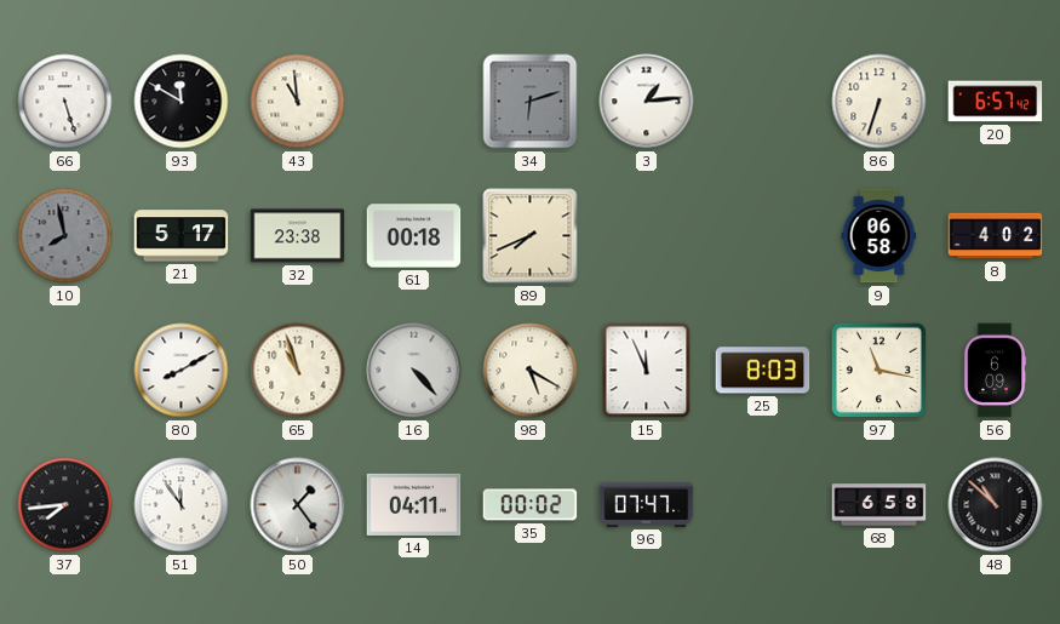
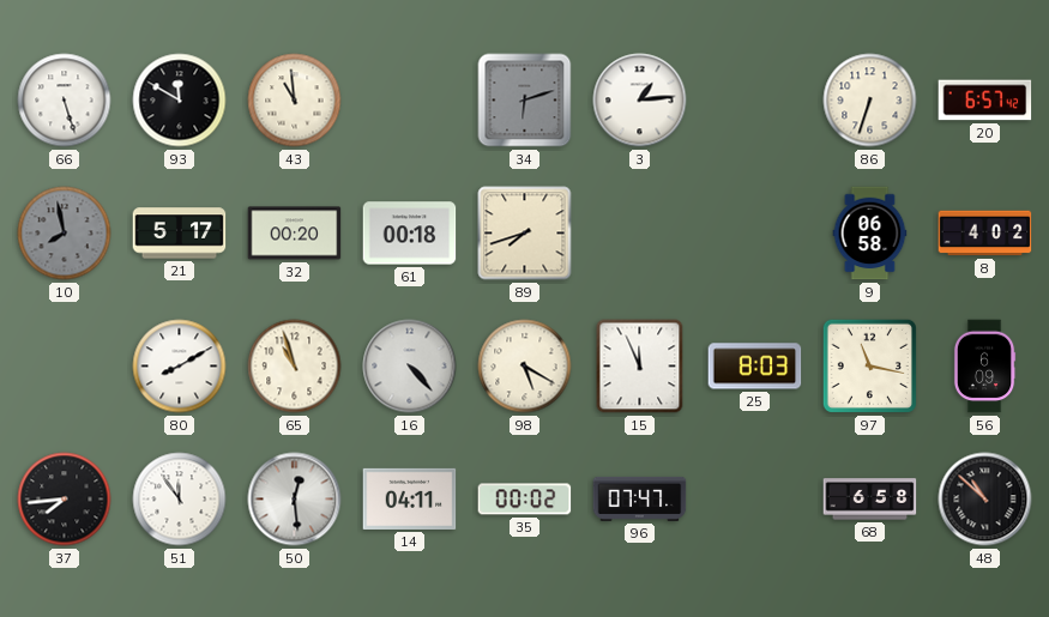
32: 23:38 -> 00:20
89: 7:41 -> 7:42
50: 1:24 -> 12:29
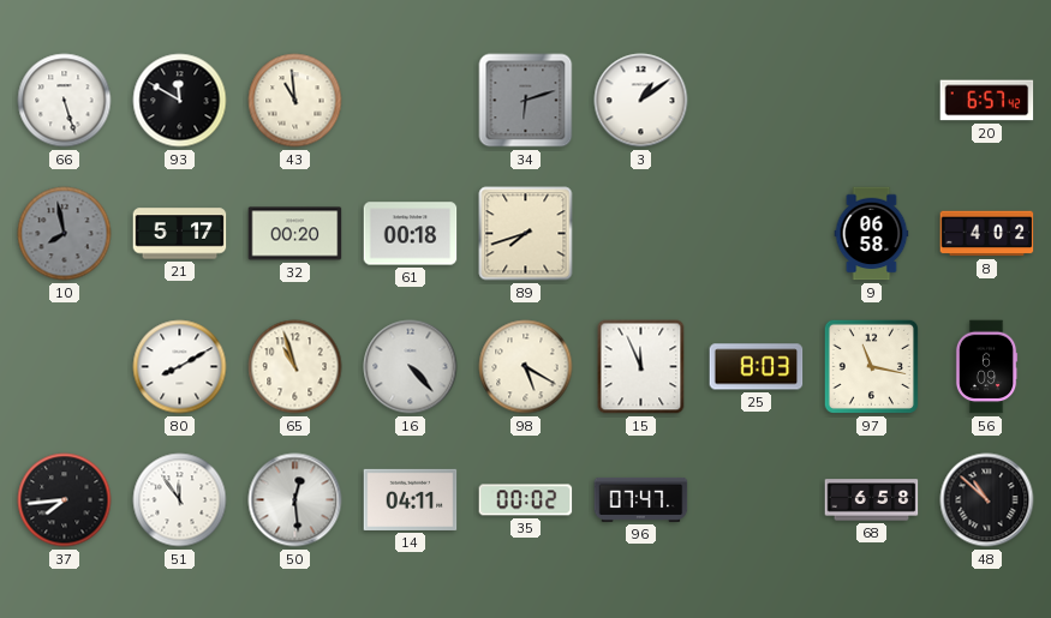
3: 1:14 -> 1:09
86: 6:33 -> none
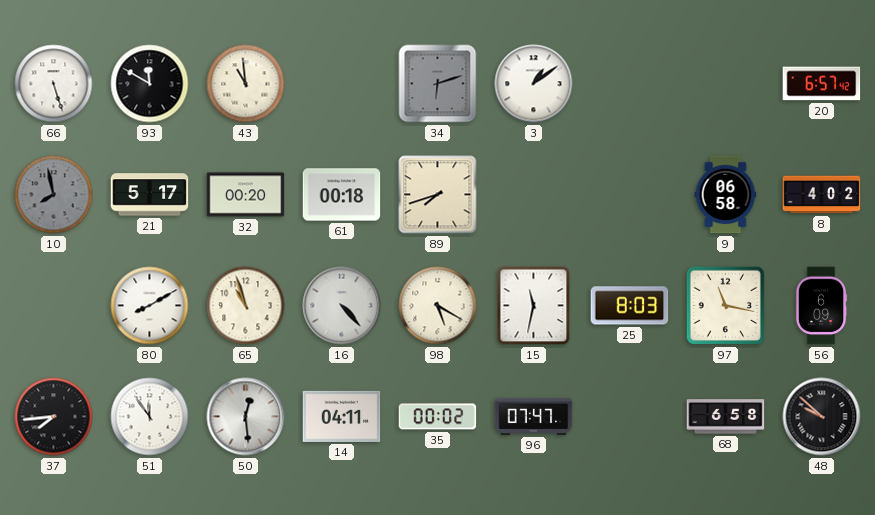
15: 11:56 -> 11:32
48: 10:52 -> 9:52
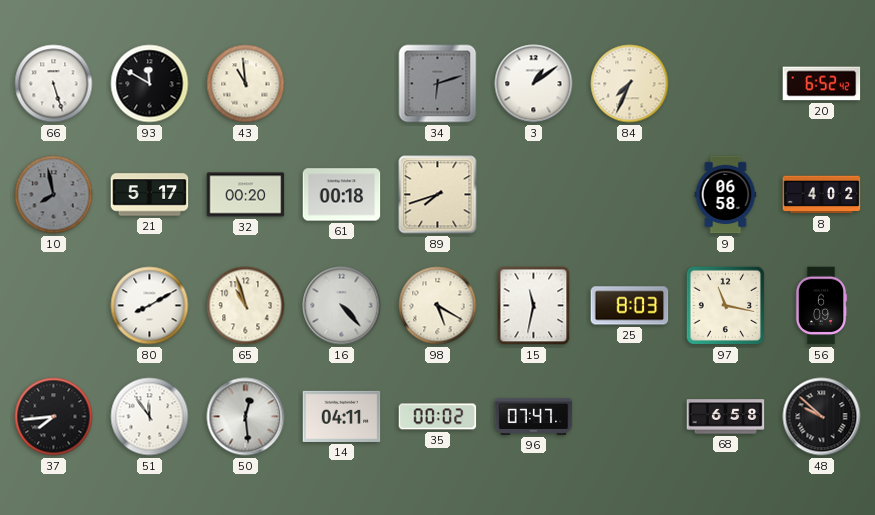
84: none -> 7:34
20: 6:57 -> 6:52
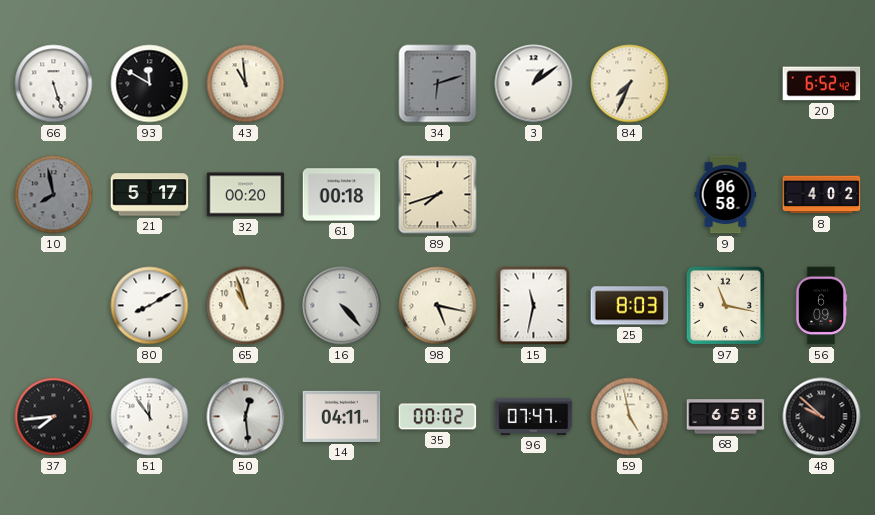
98: 5:20 -> 5:17
59: none -> 4:58
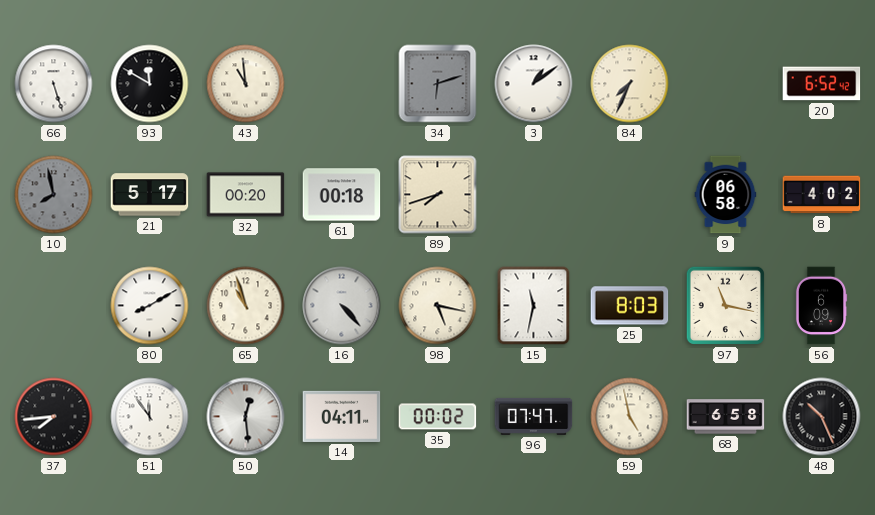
48: 9:52 -> 10:26
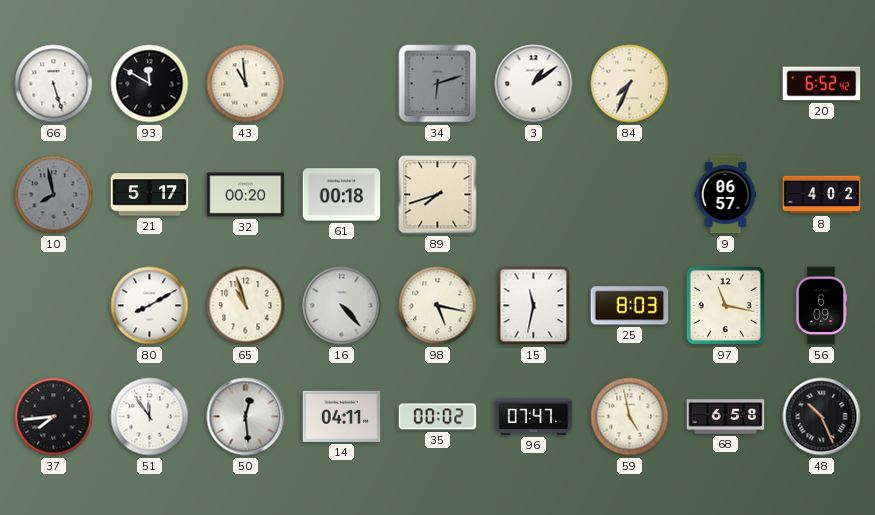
9: 06:58 -> 06:57
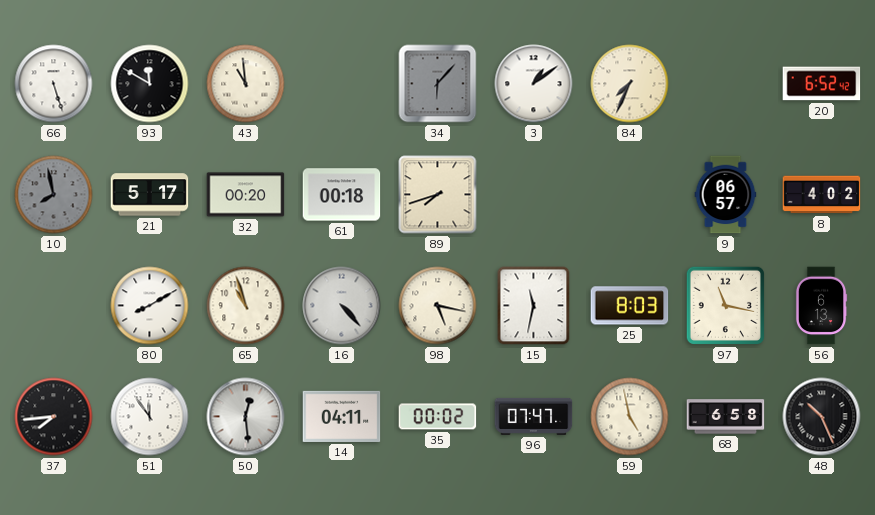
34: 6:12 -> 6:07
56: 6:09 -> 6:13
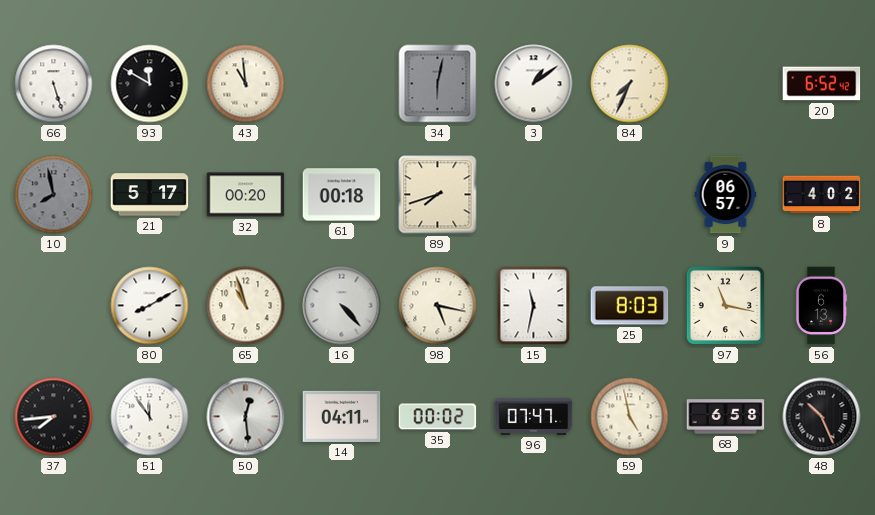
34: 6:07 -> 6:02
